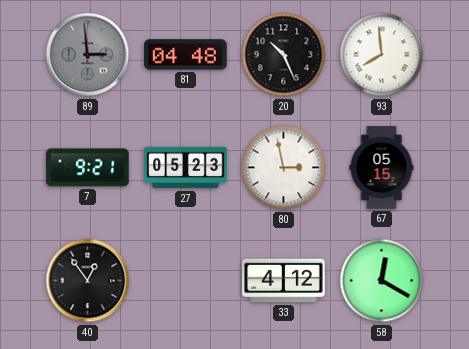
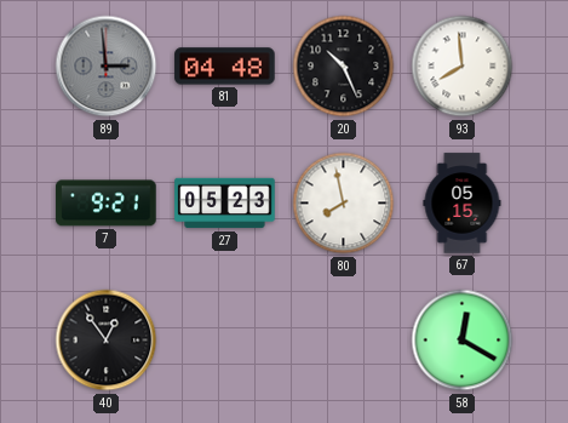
80: 2:58 -> 7:58
33: 4:12 -> none
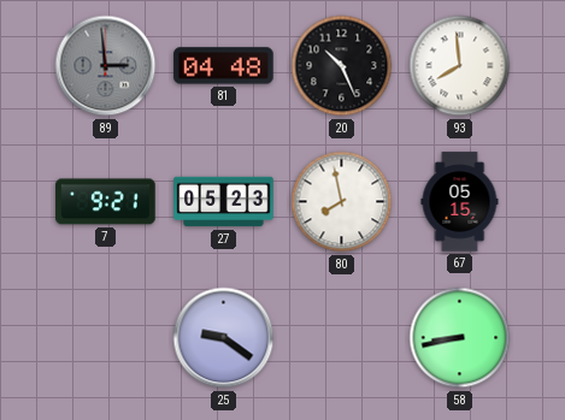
40: 12:54 -> none
25: none -> 9:21
58: 12:20 -> 8:43
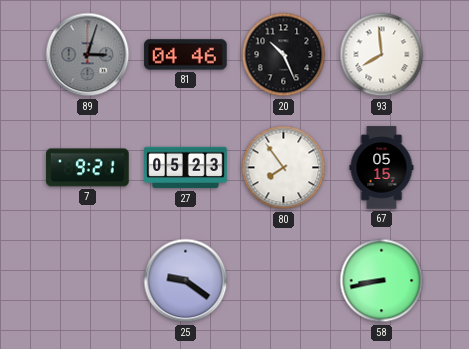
89: 2:59 -> 3:03
81: 04:48 -> 04:46
80: 7:58 -> 7:54
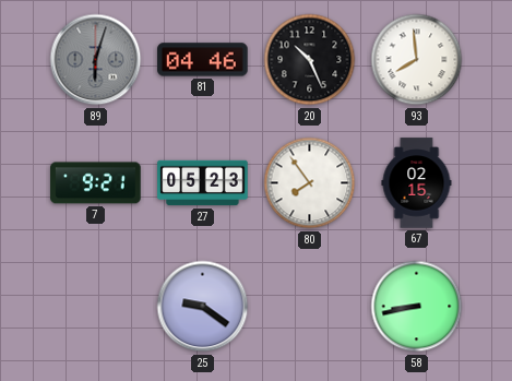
89: 3:03 -> 6:03
67: 05:15 -> 02:15
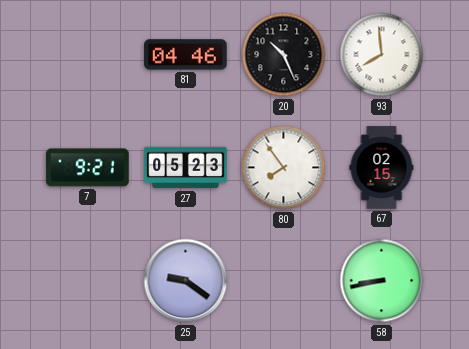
89: 6:03 -> none
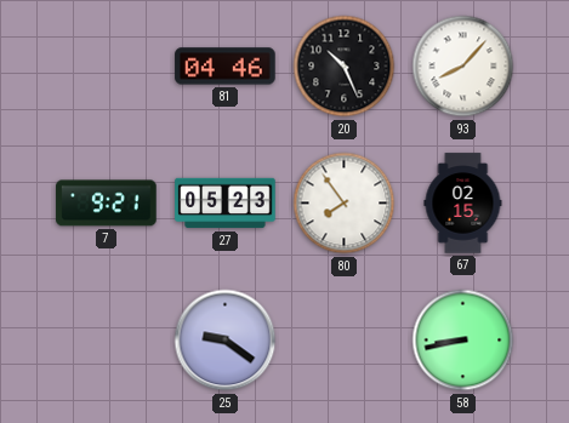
93: 7:59 -> 8:07
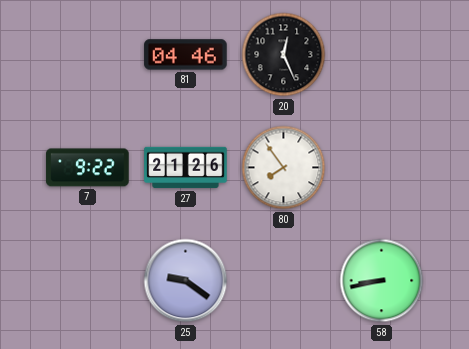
20: 10:26 -> 12:26
93: 8:07 -> none
7: 9:21 -> 9:22
27: 05:23 -> 21:26
67: 02:15 -> none
